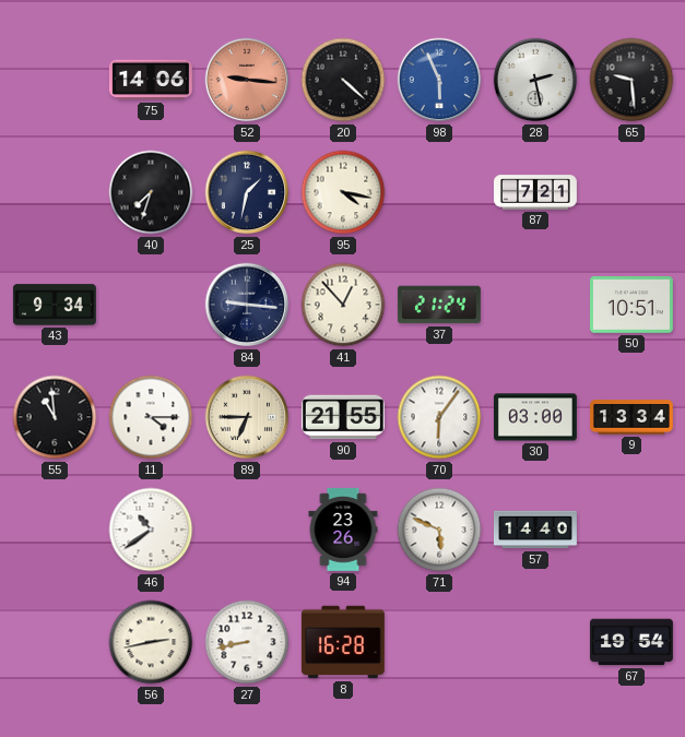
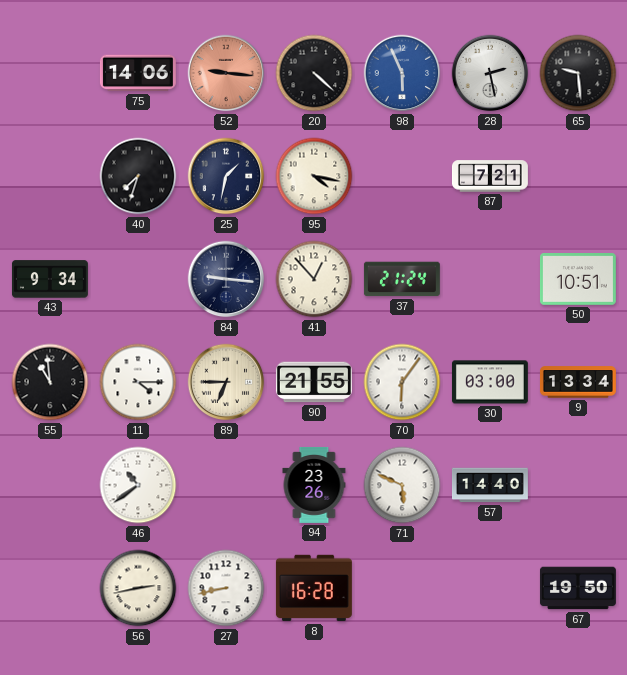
67: 19:54 -> 19:50
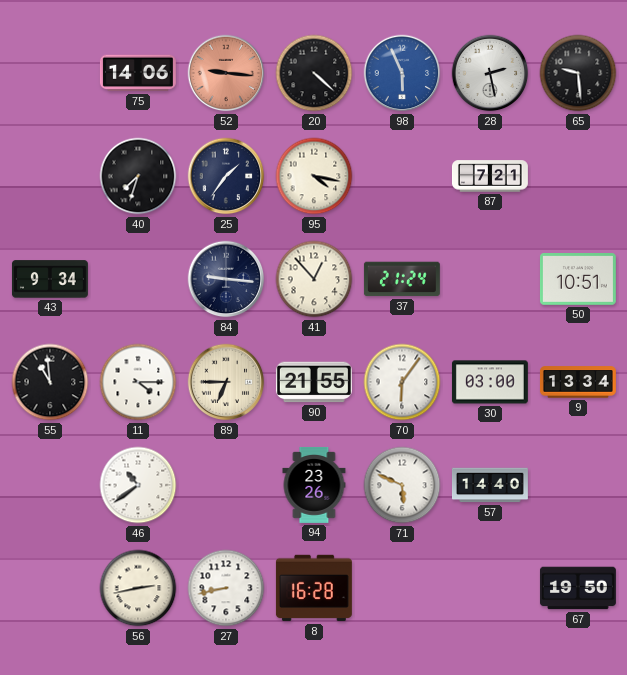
25: 1:32 -> 1:36
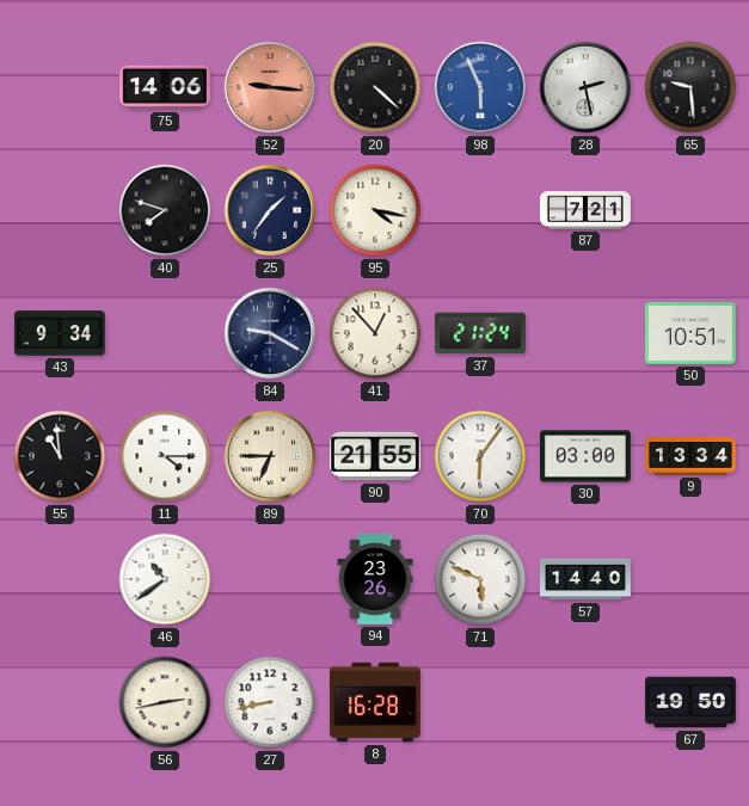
40: 7:33 -> 7:48
84: 9:16 -> 9:20
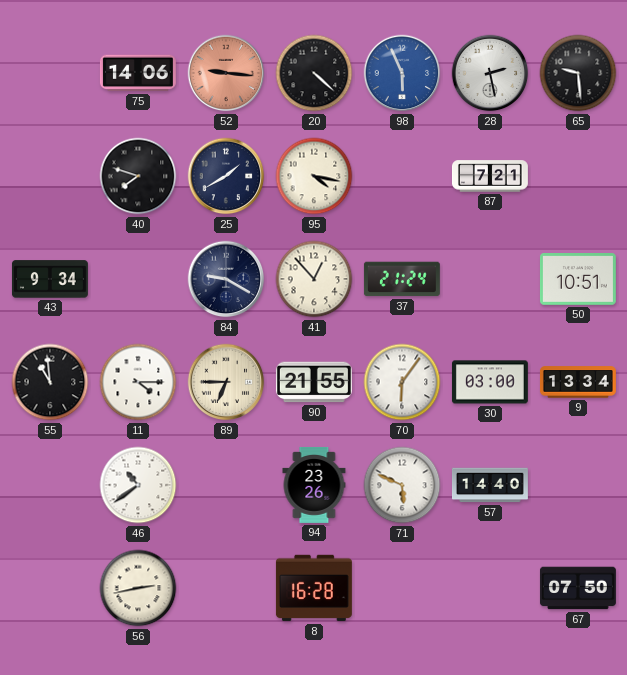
25: 1:36 -> 1:40
27: 8:43 -> none
67: 19:50 -> 07:50
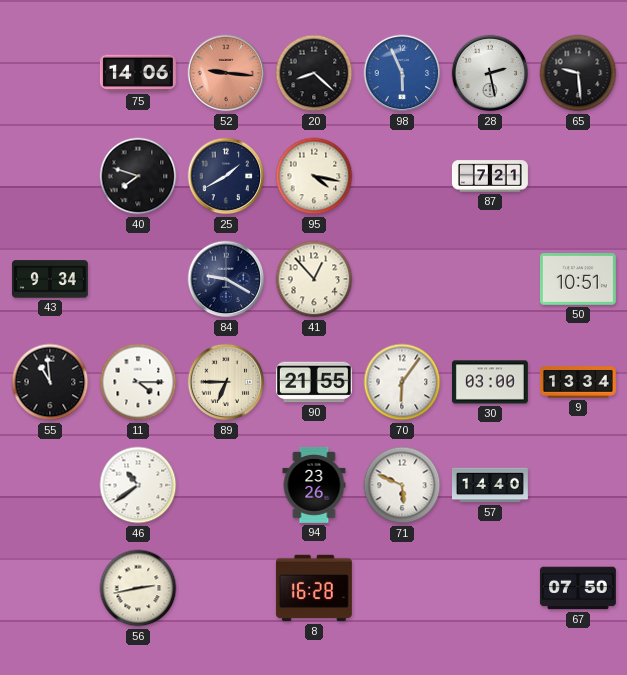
20: 4:22 -> 8:22
37: 21:24 -> none
